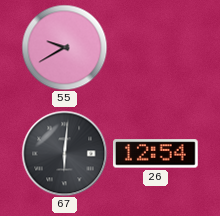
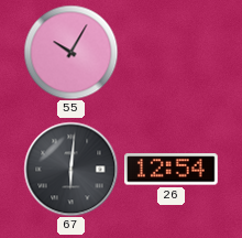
55: 9:40 -> 10:05
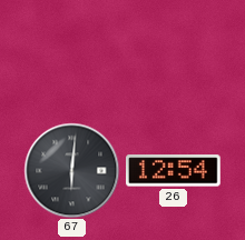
55: 10:05 -> none
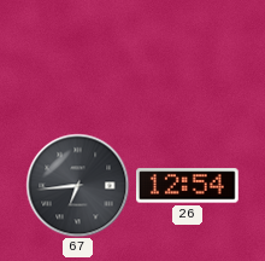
67: 6:01 -> 6:44
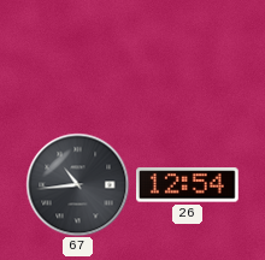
67: 6:44 -> 10:44
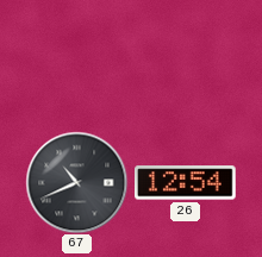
67: 10:44 -> 10:41
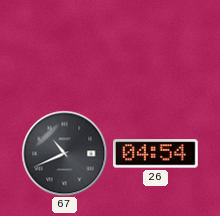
26: 12:54 -> 04:54
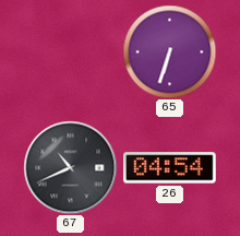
65: none -> 6:33
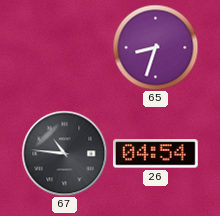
65: 6:33 -> 8:33
67: 10:41 -> 10:46
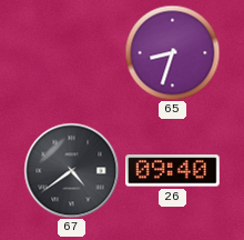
67: 10:46 -> 4:39
26: 04:54 -> 09:40
